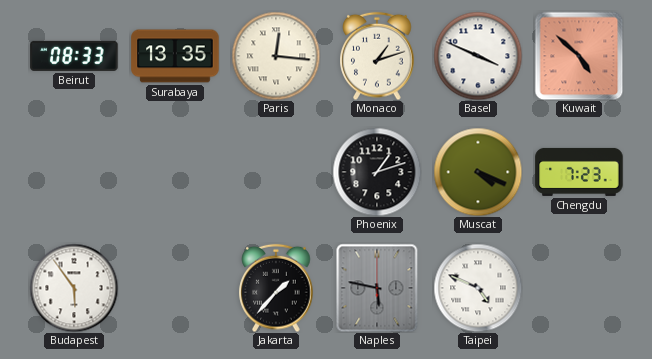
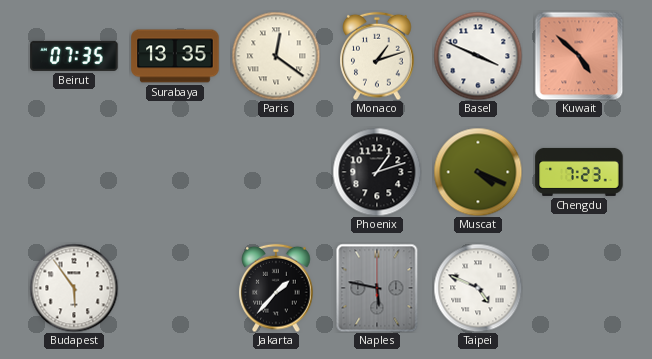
Beirut: 08:33 -> 07:35
Paris: 12:16 -> 12:21
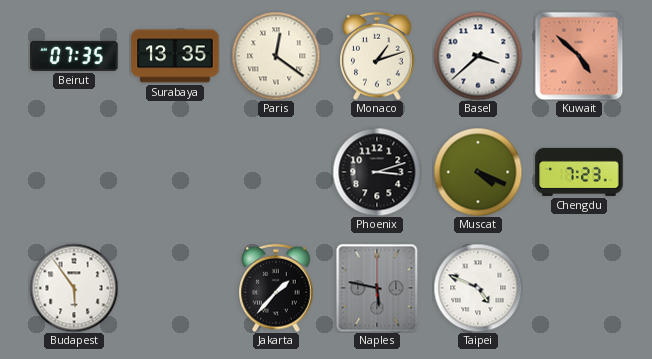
Basel: 3:49 -> 3:38
Phoenix: 1:12 -> 3:12
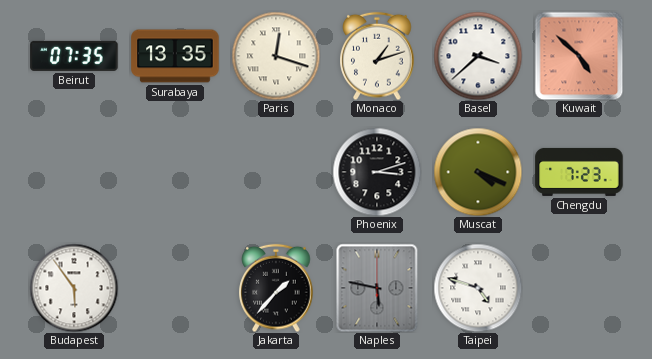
Paris: 12:21 -> 12:18
Taipei: 4:49 -> 4:48
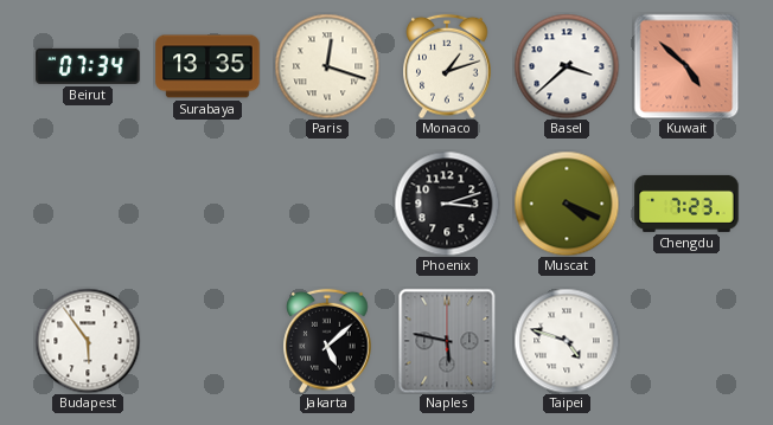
Beirut: 07:35 -> 07:34
Jakarta: 1:37 -> 5:08
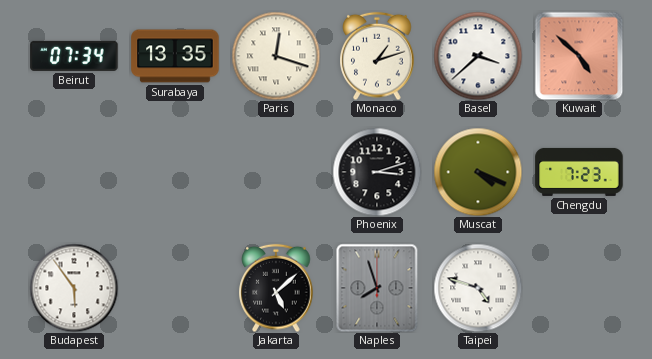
Naples: 5:47 -> 7:57
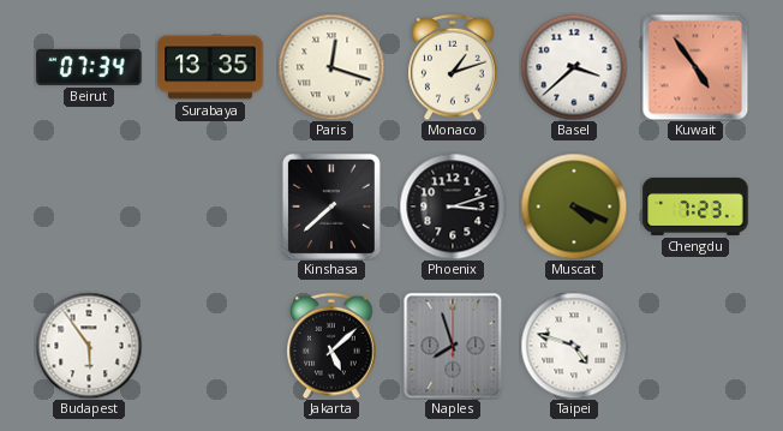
Kuwait: 4:52 -> 4:54
Kinshasa: none -> 7:38
